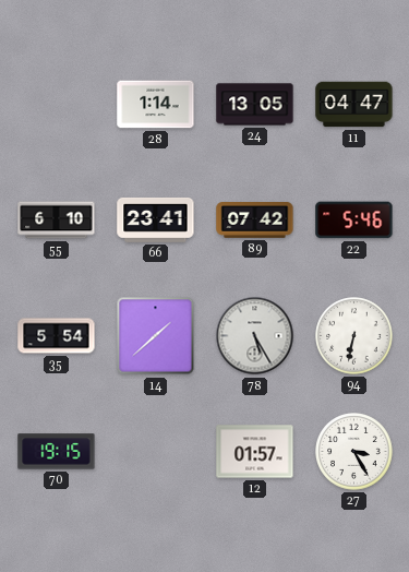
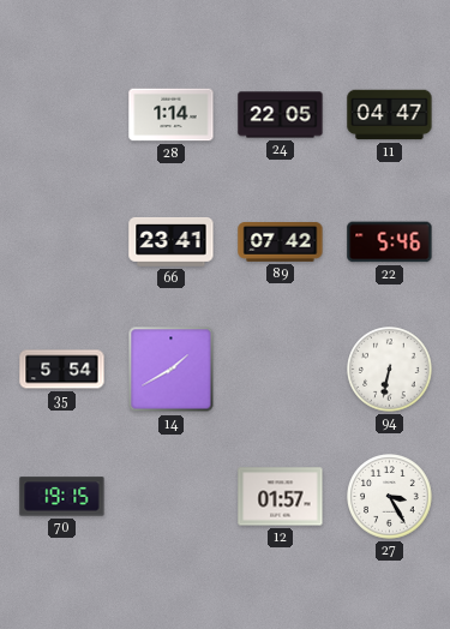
24: 13:05 -> 22:05
55: 6:10 -> none
14: 1:38 -> 1:40
78: 5:25 -> none
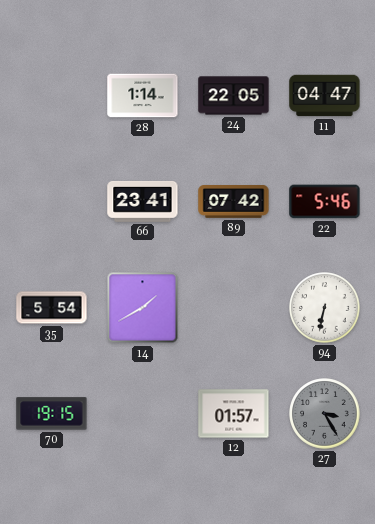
27 dial: white -> grey
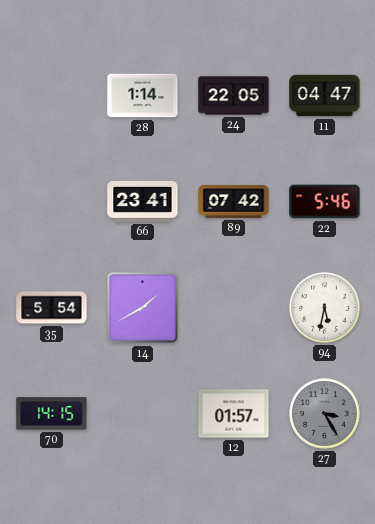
94: 6:32 -> 5:32
70: 19:15 -> 14:15
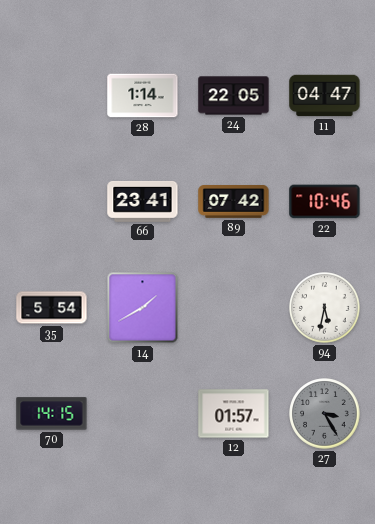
22: 5:46 -> 10:46
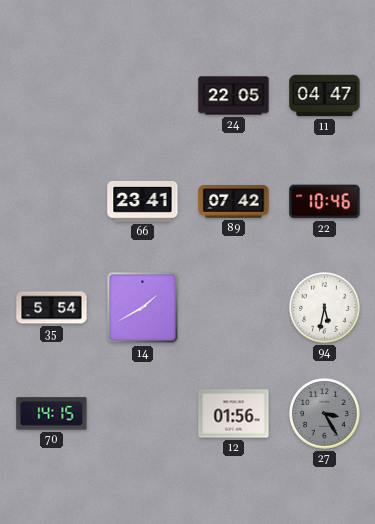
28: 1:14 -> none
12: 01:57 -> 01:56
